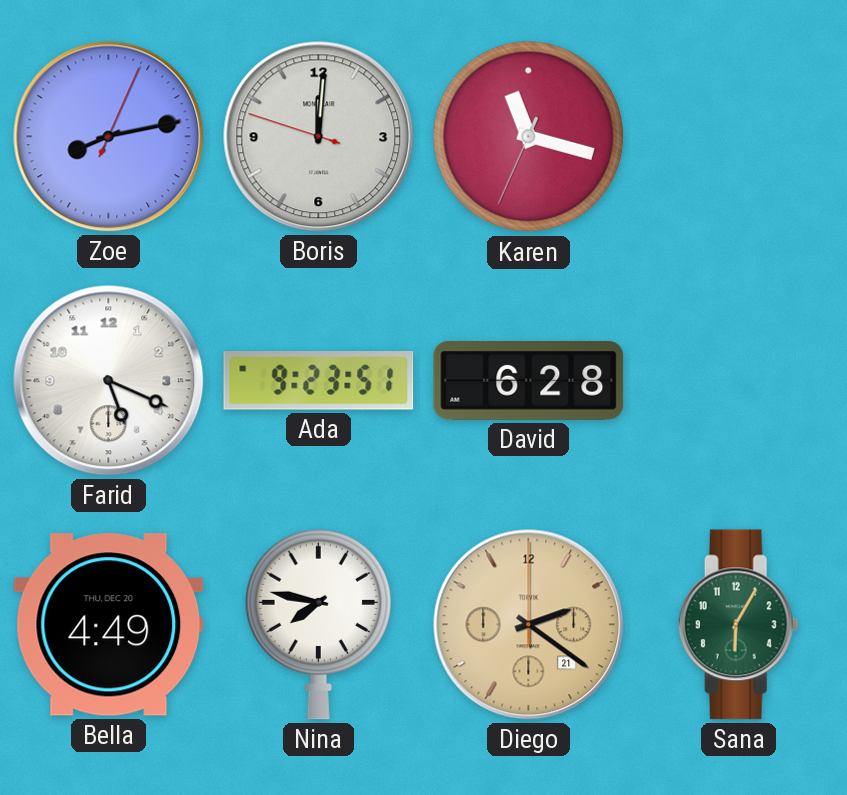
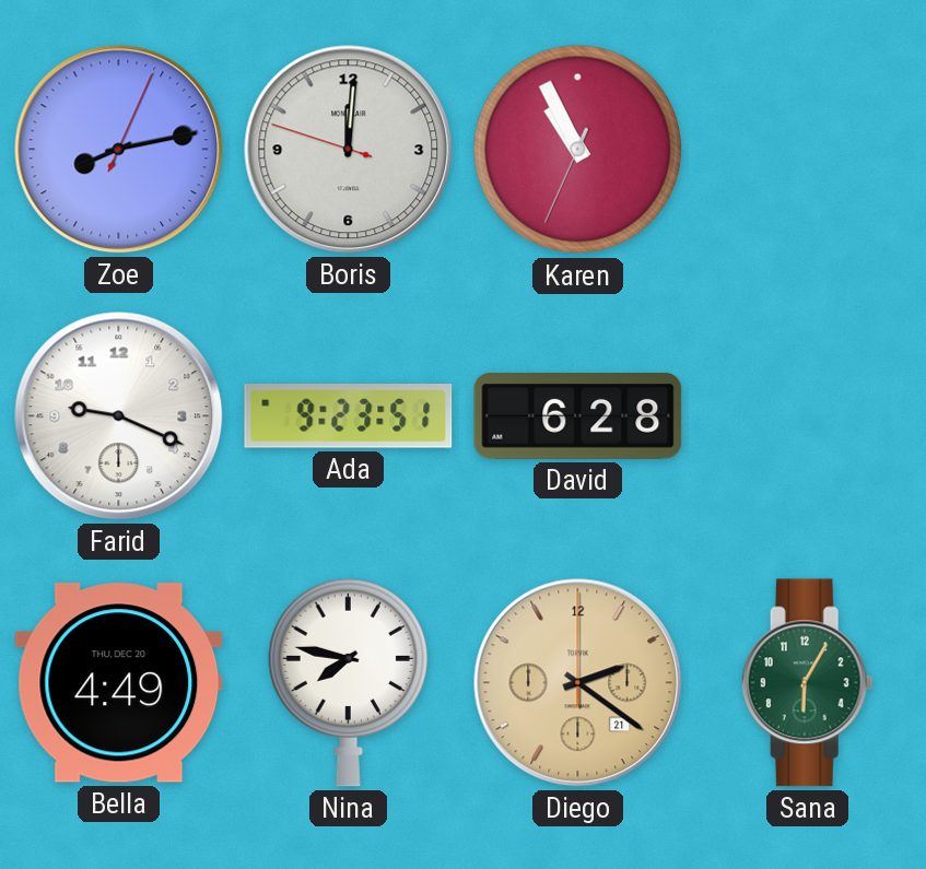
Karen: 11:17 -> 10:55
Farid: 5:19 -> 9:19
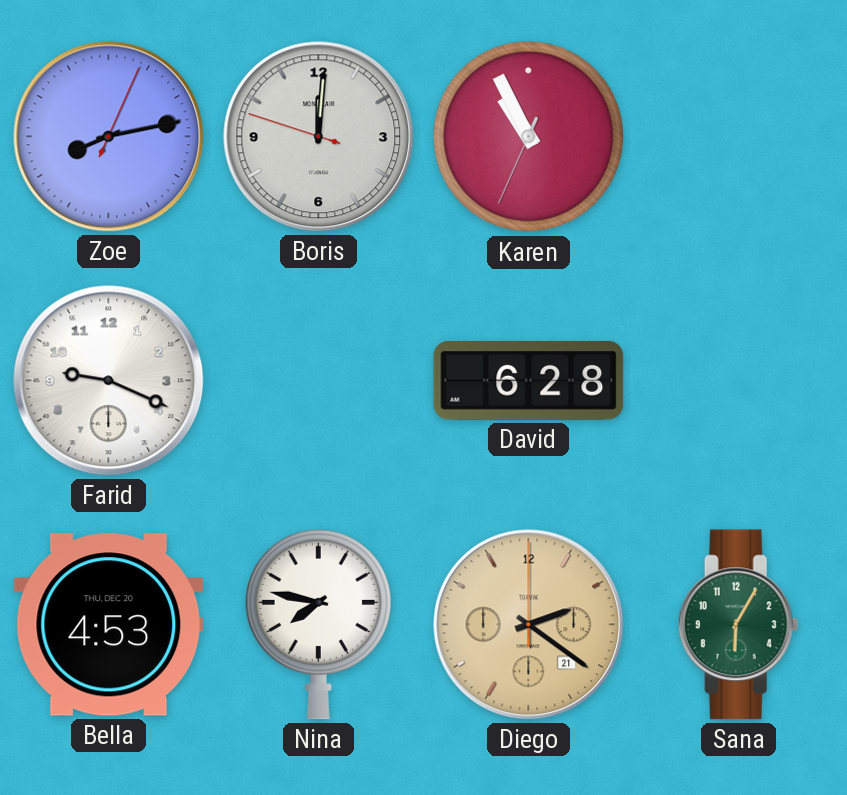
Ada: 9:23 -> none
Bella: 4:49 -> 4:53
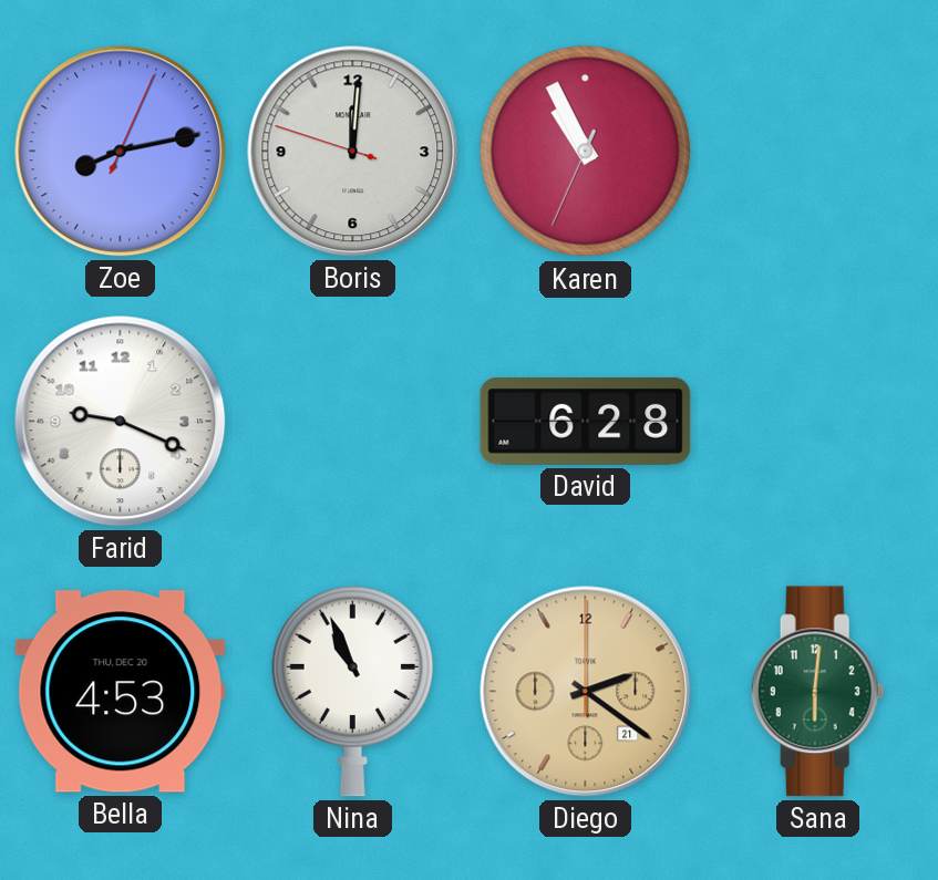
Nina: 7:47 -> 10:56
Sana: 6:05 -> 6:01
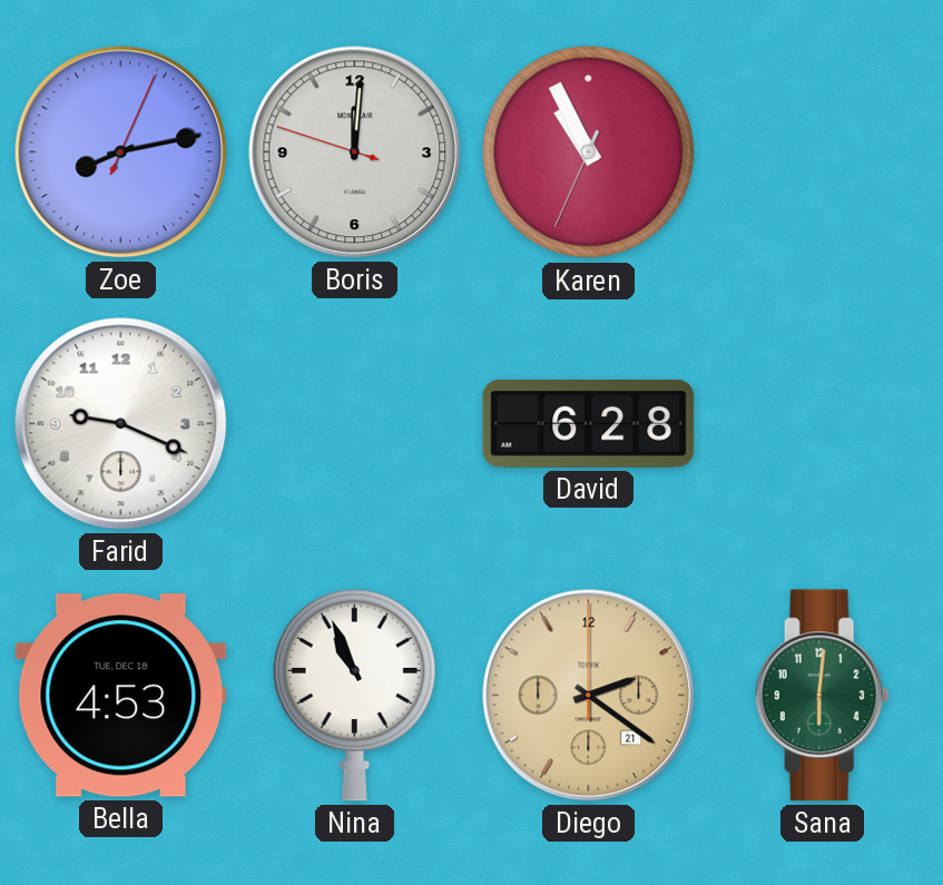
Bella date: THU, DEC 20 -> TUE, DEC 18
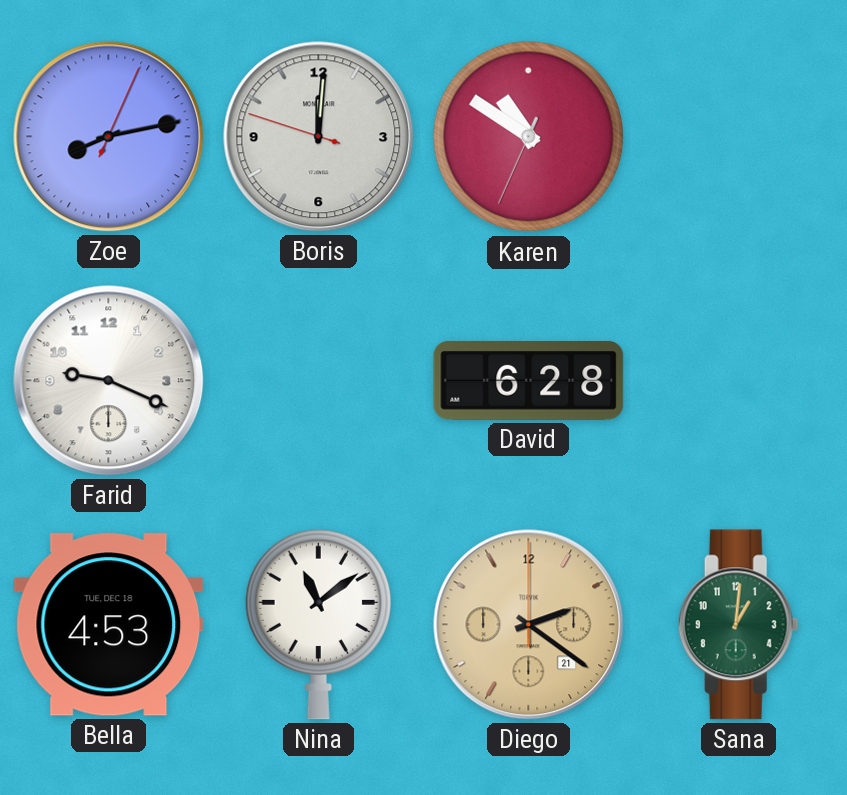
Karen: 10:55 -> 10:50
Nina: 10:56 -> 11:09
Sana: 6:01 -> 1:01
